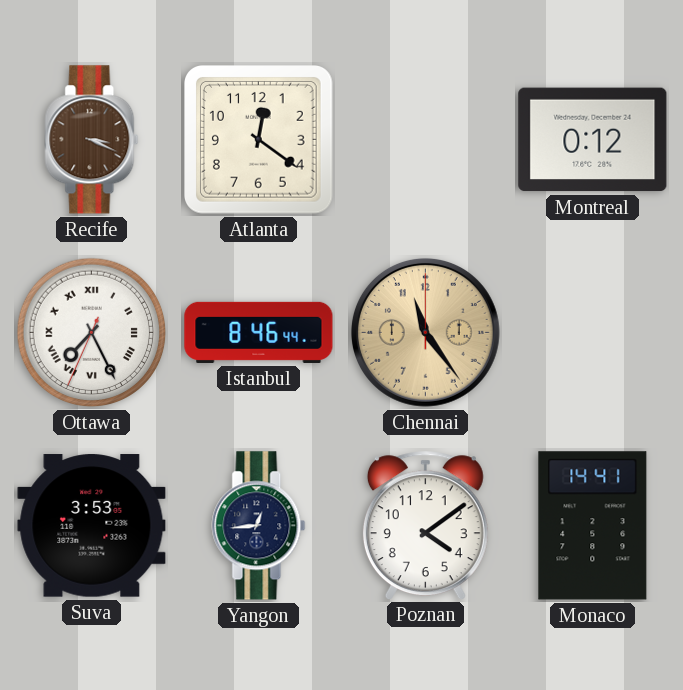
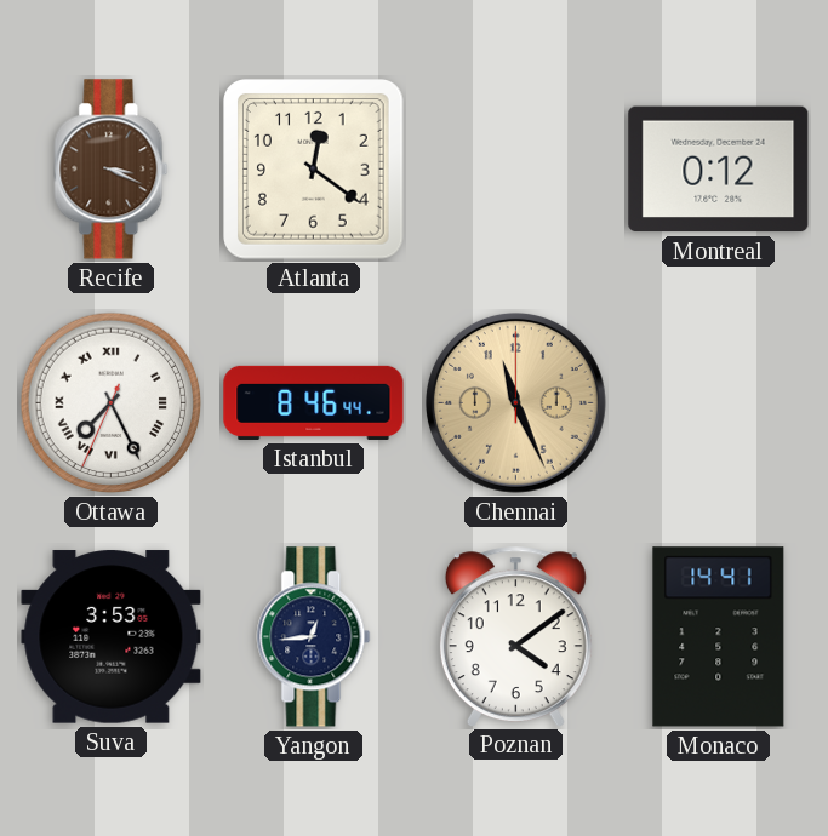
Chennai: 11:24 -> 11:26
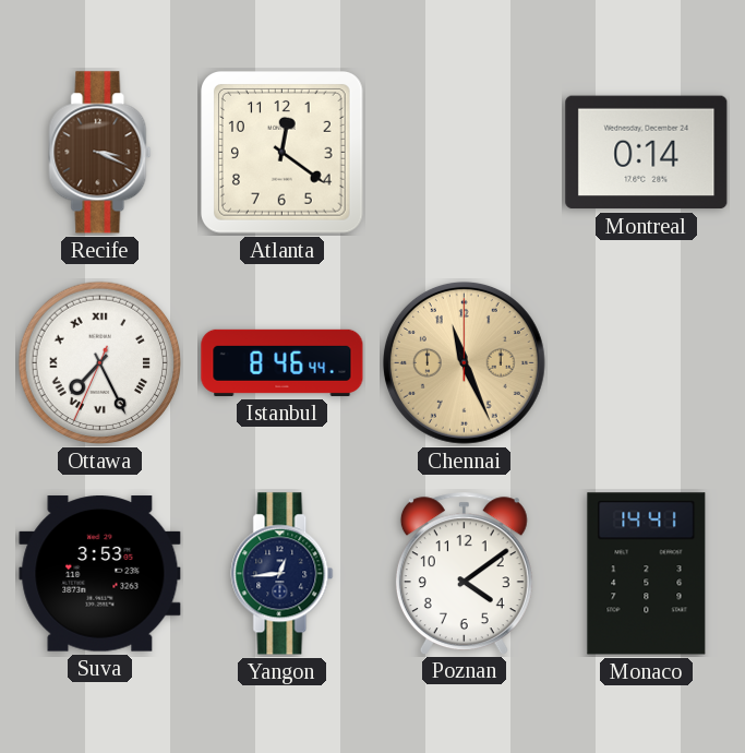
Montreal: 0:12 -> 0:14
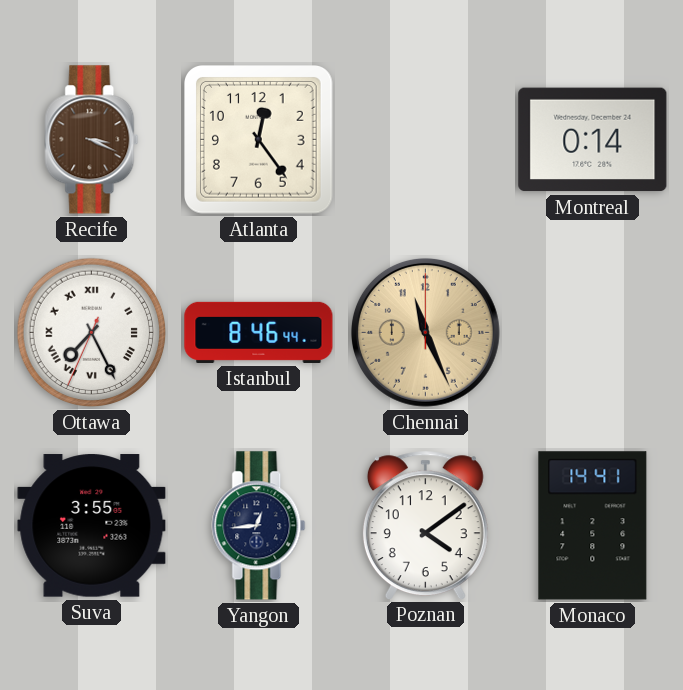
Atlanta: 12:21 -> 12:24
Suva: 3:53 -> 3:55
